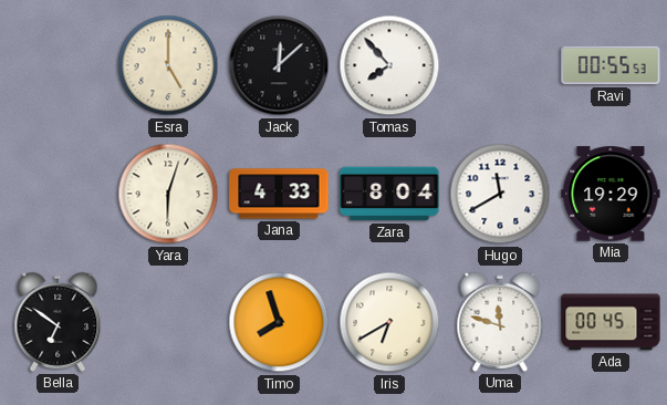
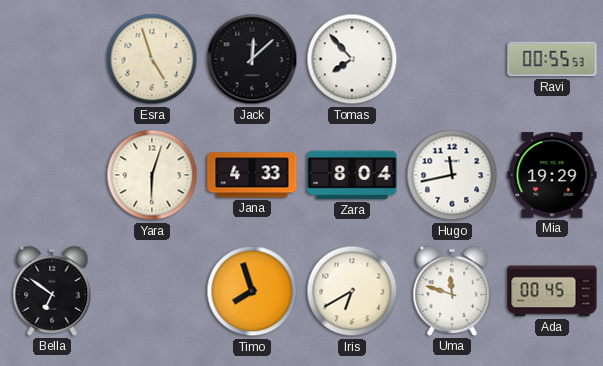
Esra: 5:00 -> 4:57
Hugo: 11:40 -> 11:43
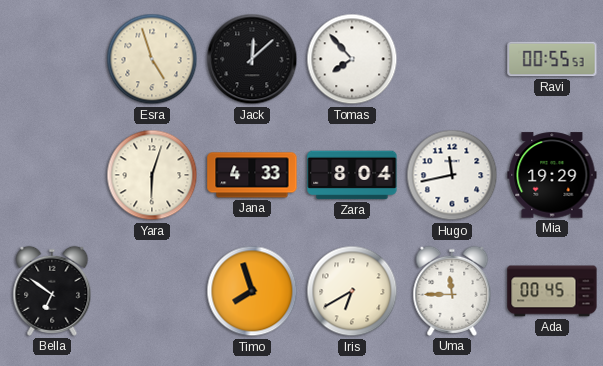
Uma: 11:48 -> 11:45
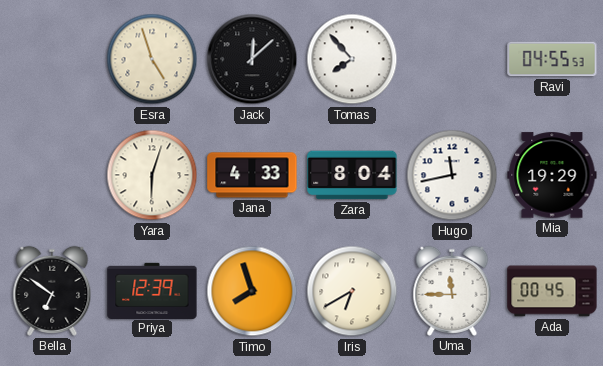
Ravi: 00:55 -> 04:55
Priya: none -> 12:39
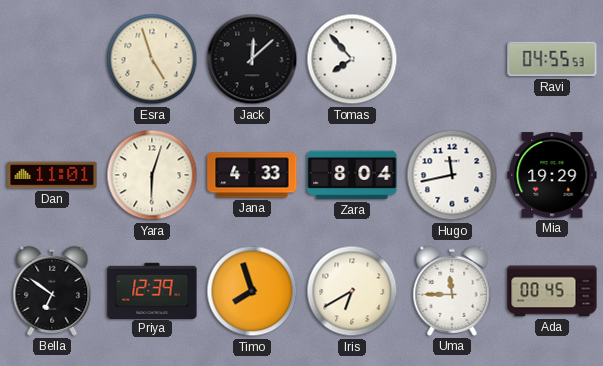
Dan: none -> 11:01
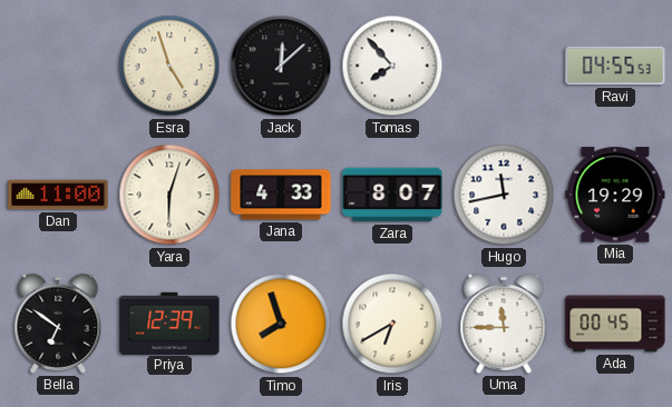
Dan: 11:01 -> 11:00
Zara: 8:04 -> 8:07
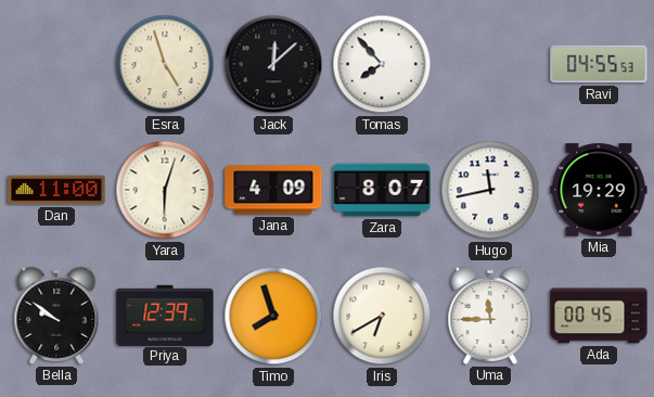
Jana: 4:33 -> 4:09
Bella: 6:51 -> 9:51
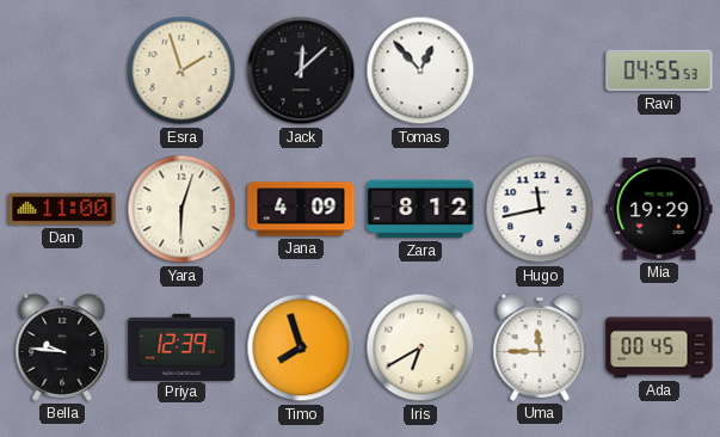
Esra: 4:57 -> 1:57
Tomas: 7:53 -> 12:53
Zara: 8:07 -> 8:12
Bella: 9:51 -> 9:46
